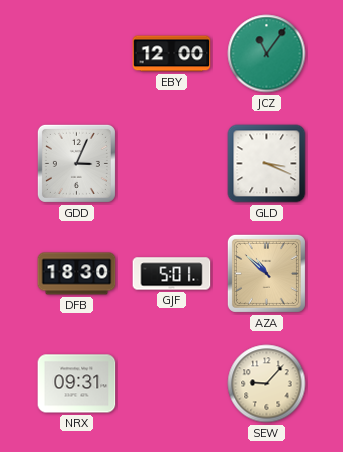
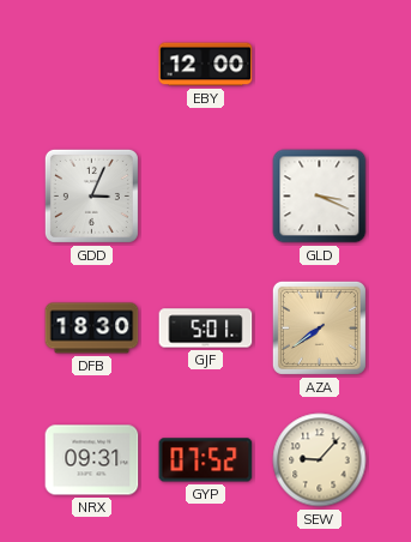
JCZ: 11:06 -> none
AZA: 10:52 -> 7:39
GYP: none -> 07:52
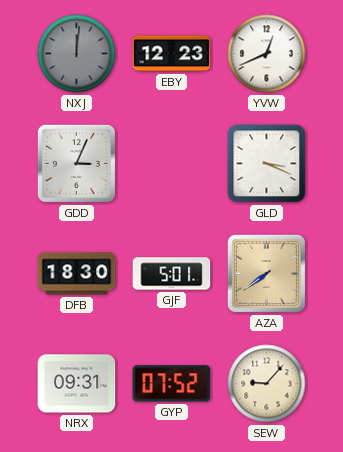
NXJ: none -> 12:01
EBY: 12:00 -> 12:23
YVW: none -> 12:41
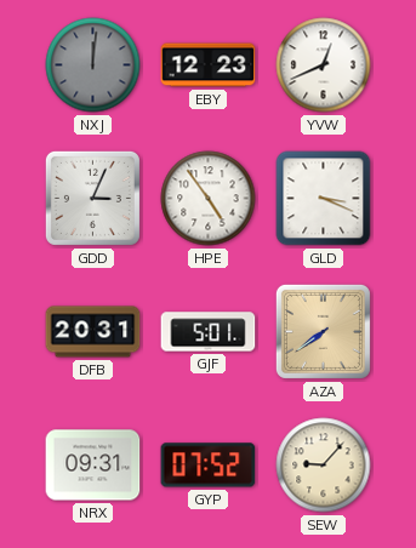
HPE: none -> 4:54
DFB: 18:30 -> 20:31
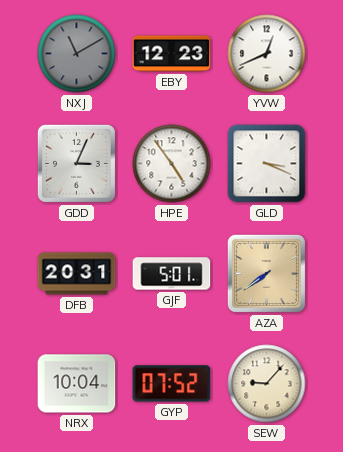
NXJ: 12:01 -> 11:10
NRX: 09:31 -> 10:04
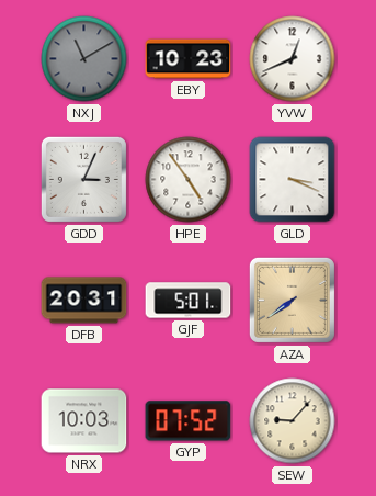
EBY: 12:23 -> 10:23
NRX: 10:04 -> 10:03
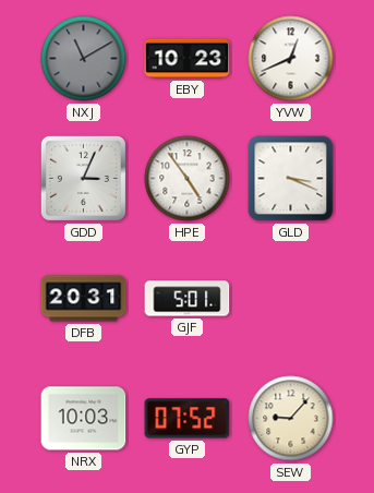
AZA: 7:39 -> none
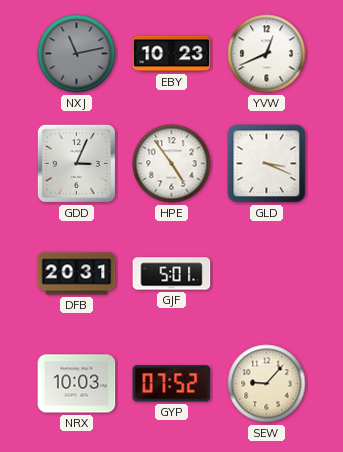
NXJ: 11:10 -> 11:13
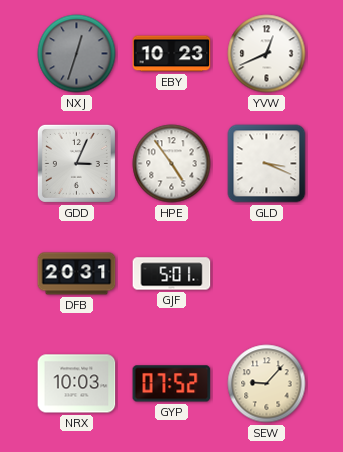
NXJ: 11:13 -> 12:33
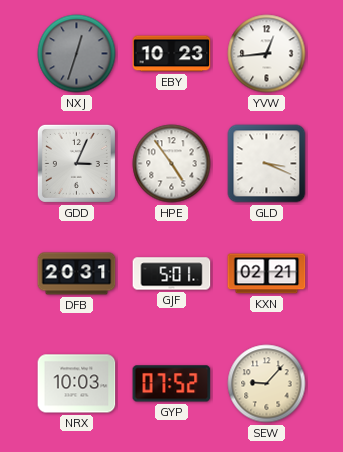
YVW: 12:41 -> 12:44
KXN: none -> 02:21
